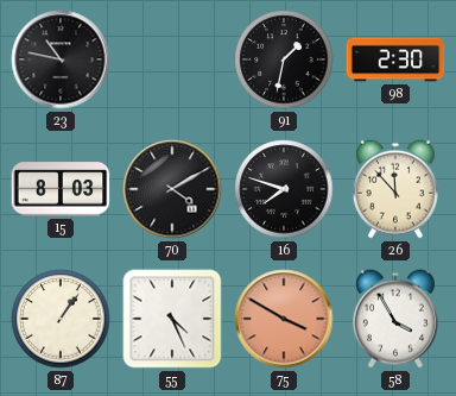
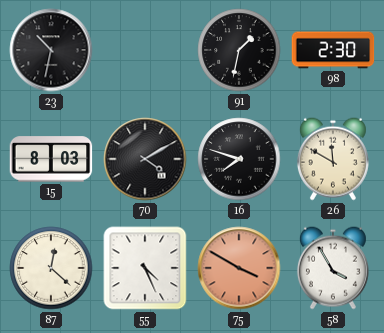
23: 10:47 -> 10:32
26: 11:53 -> 11:50
87: 1:06 -> 12:22
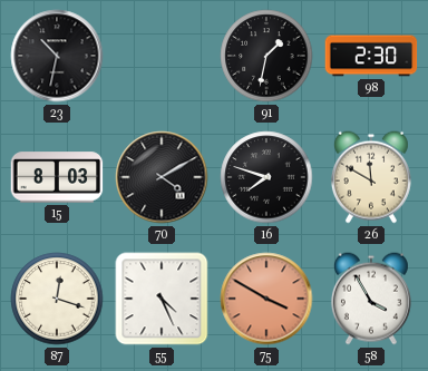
87: 12:22 -> 12:18
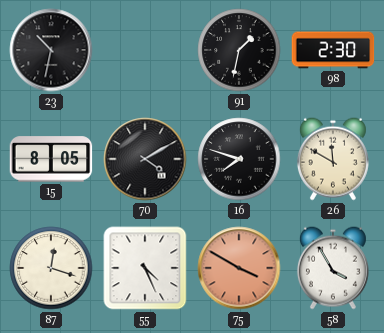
15: 8:03 -> 8:05
